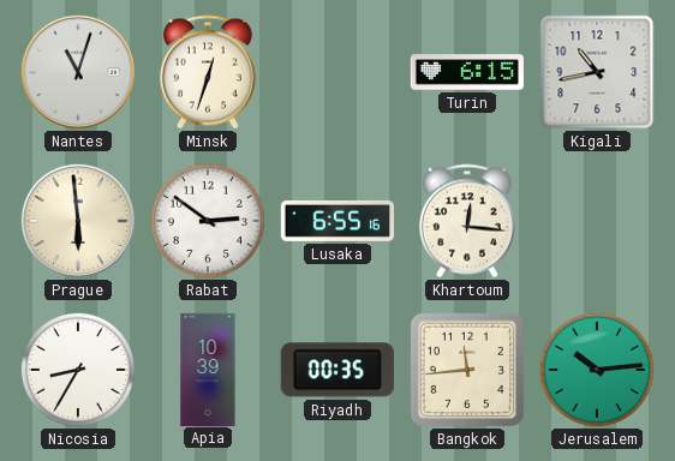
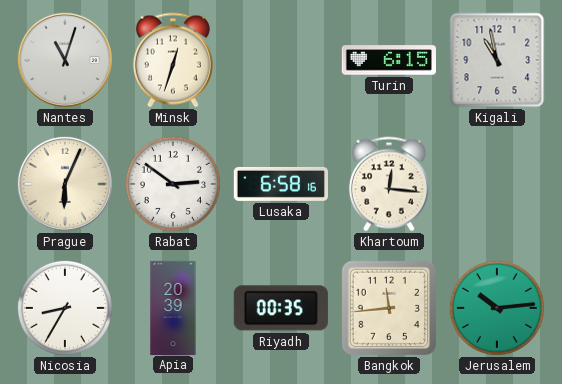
Kigali: 10:43 -> 10:58
Prague: 5:59 -> 6:04
Lusaka: 6:55 -> 6:58
Apia: 10:39 -> 20:39
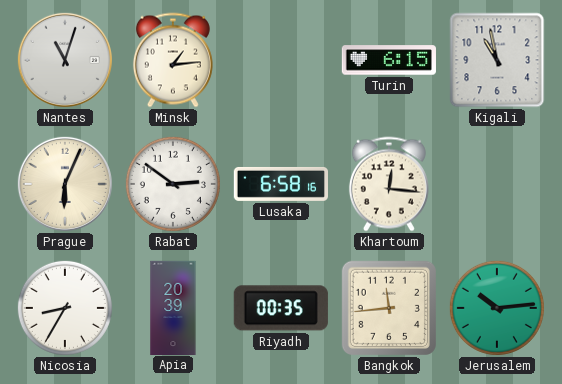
Minsk: 12:33 -> 1:14
